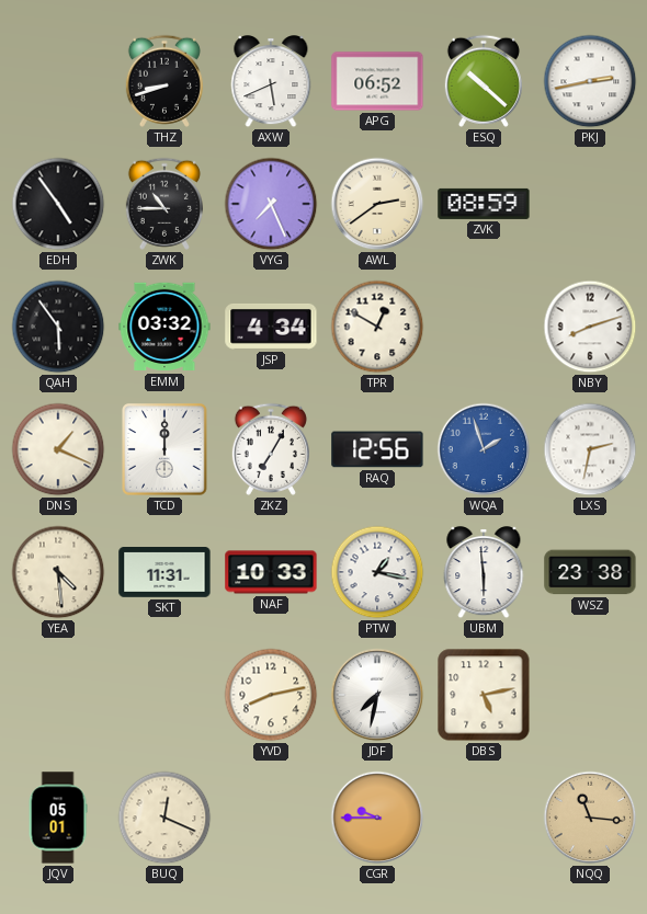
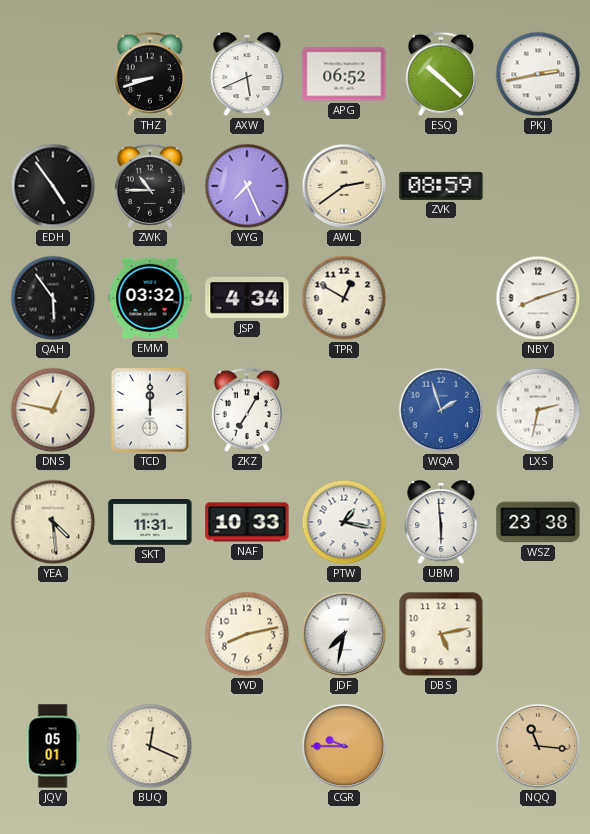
DNS: 1:19 -> 12:47
RAQ: 12:56 -> none
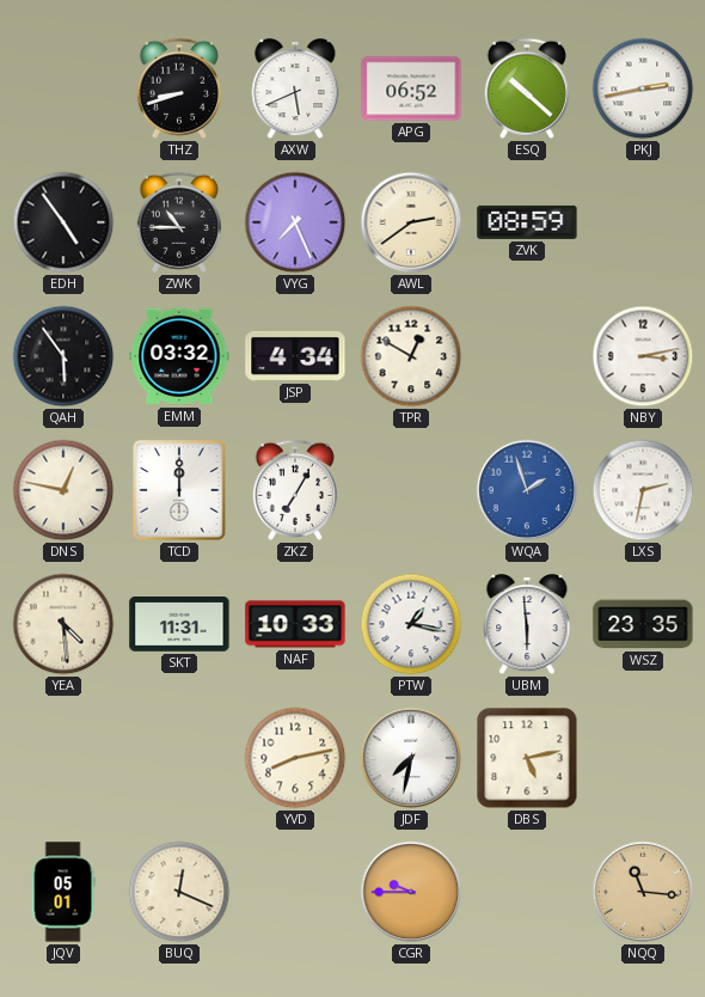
NBY: 8:12 -> 3:13
WSZ: 23:38 -> 23:35
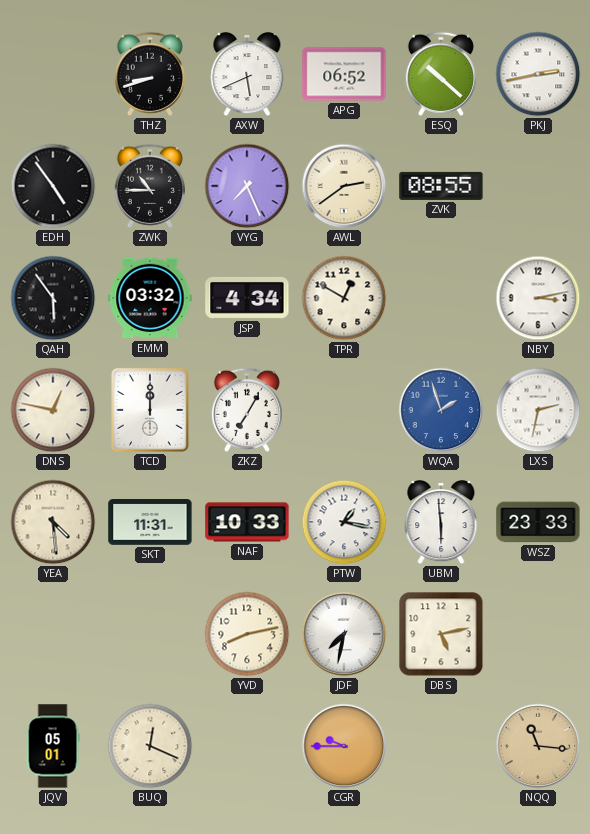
ZVK: 08:59 -> 08:55
WSZ: 23:35 -> 23:33
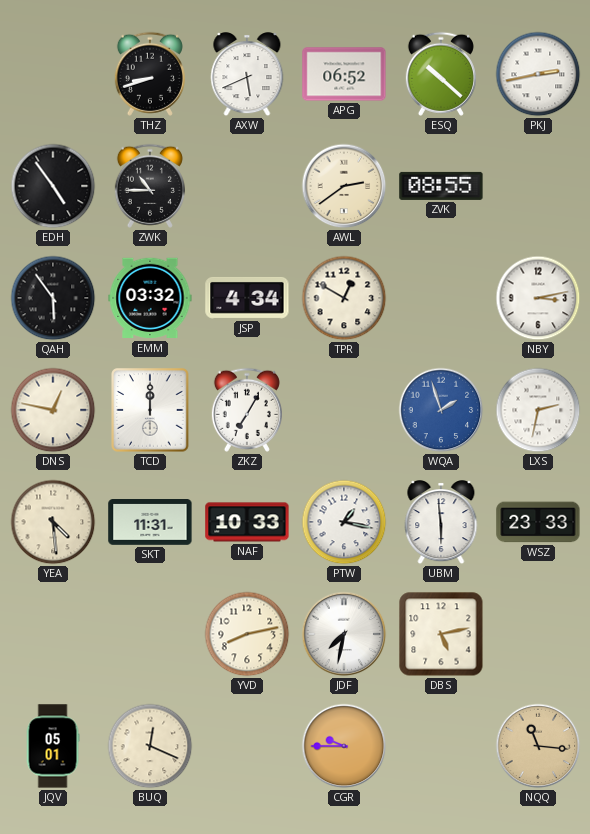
VYG: 7:26 -> none
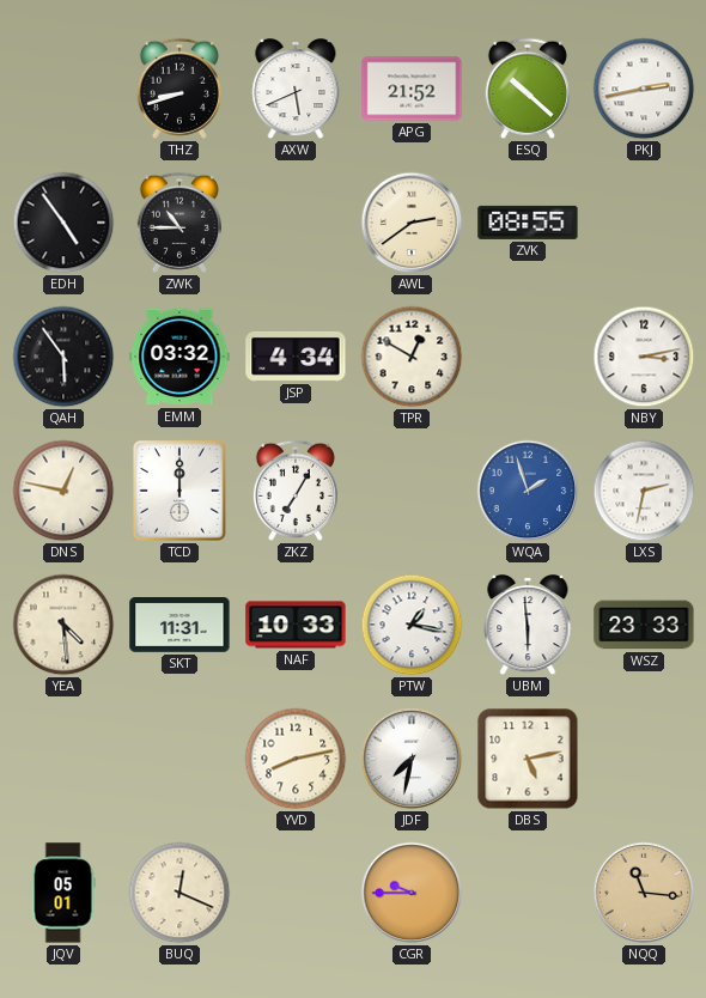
APG: 06:52 -> 21:52
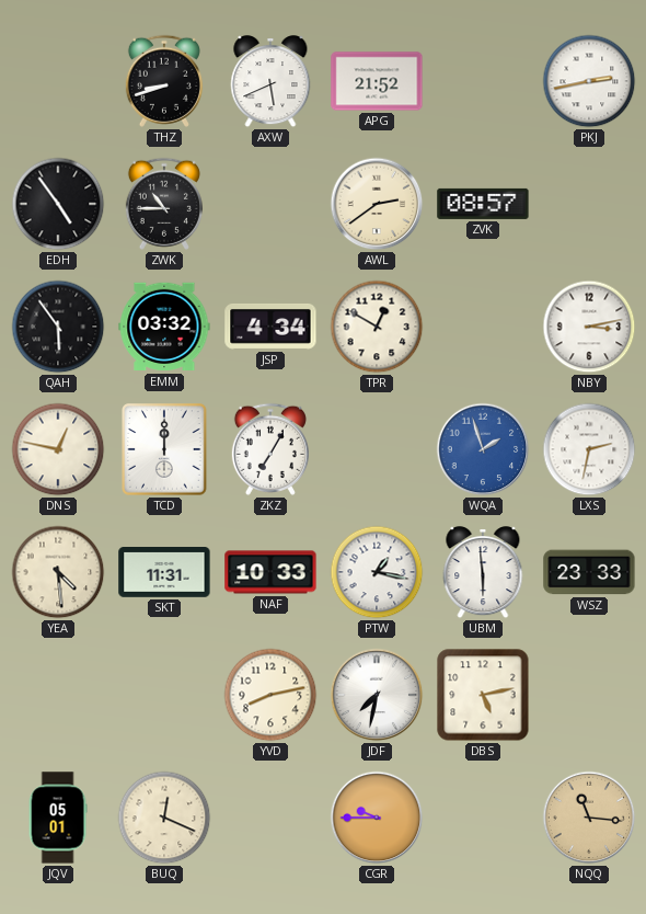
ESQ: 10:22 -> none
ZVK: 08:55 -> 08:57
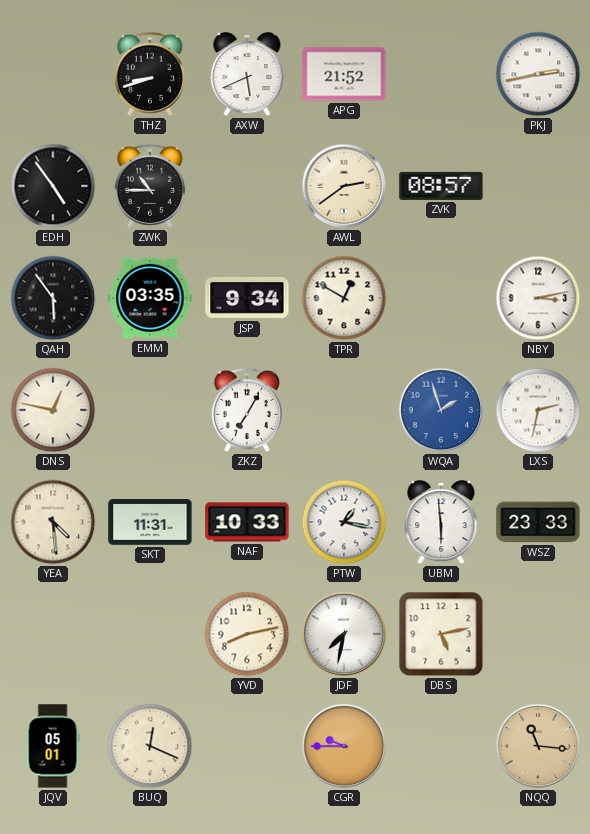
EMM: 03:32 -> 03:35
JSP: 4:34 -> 9:34
TCD: 12:00 -> none
